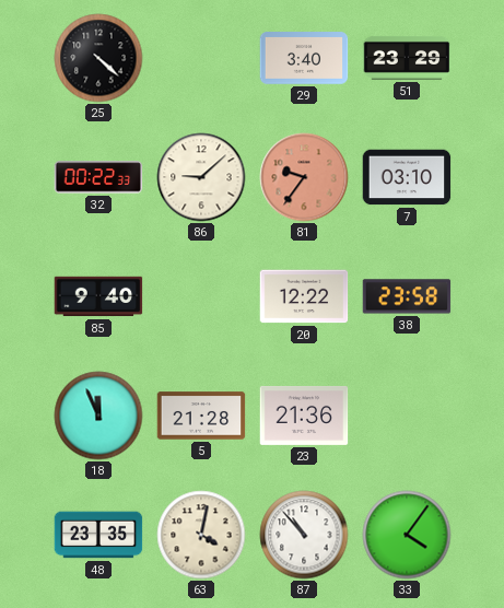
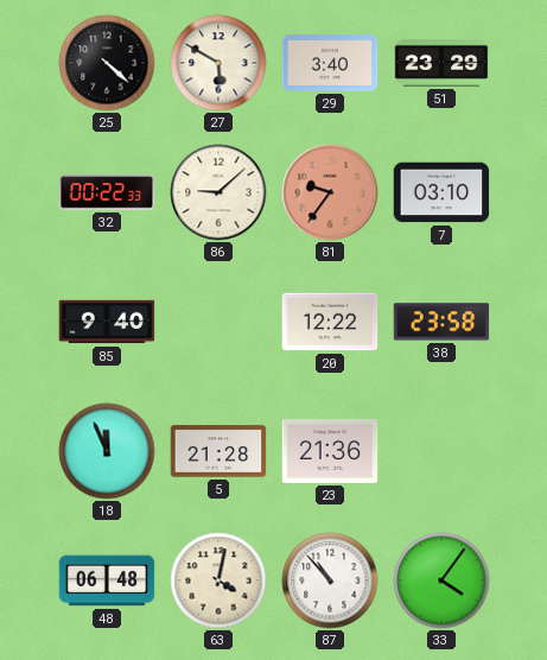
27: none -> 5:50
48: 23:35 -> 06:48
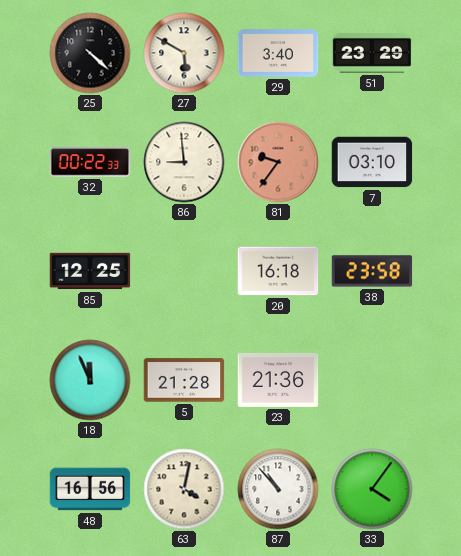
86: 9:08 -> 8:59
85: 9:40 -> 12:25
20: 12:22 -> 16:18
48: 06:48 -> 16:56
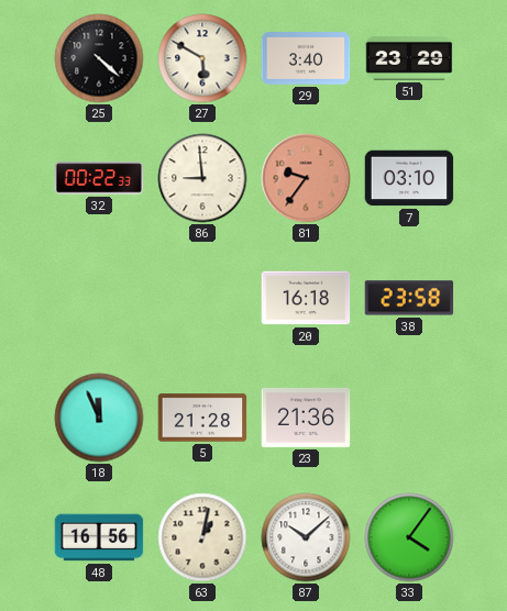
85: 12:25 -> none
63: 4:02 -> 1:02
87: 10:53 -> 10:08
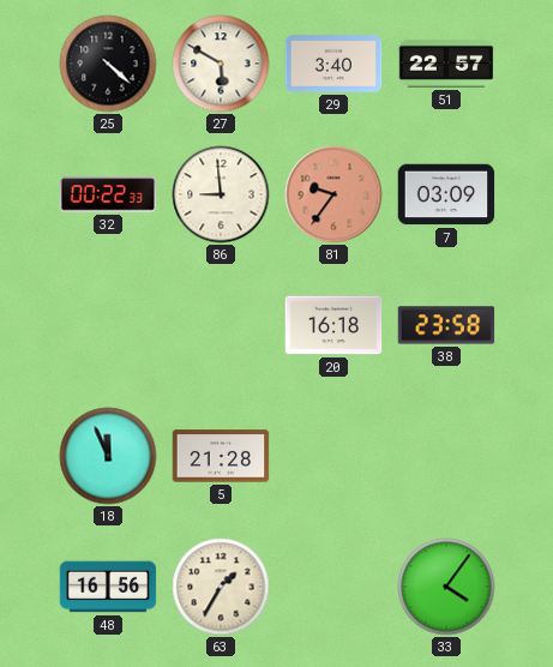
51: 23:29 -> 22:57
7: 03:10 -> 03:09
23: 21:36 -> none
63: 1:02 -> 1:35
87: 10:08 -> none
